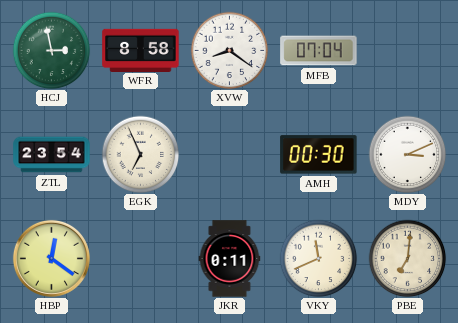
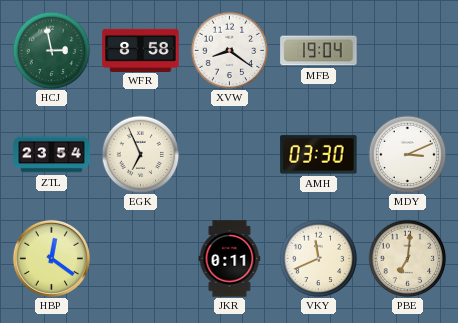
MFB: 07:04 -> 19:04
AMH: 00:30 -> 03:30
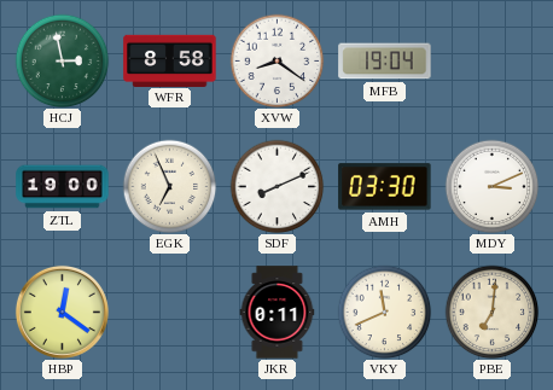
ZTL: 23:54 -> 19:00
SDF: none -> 8:11
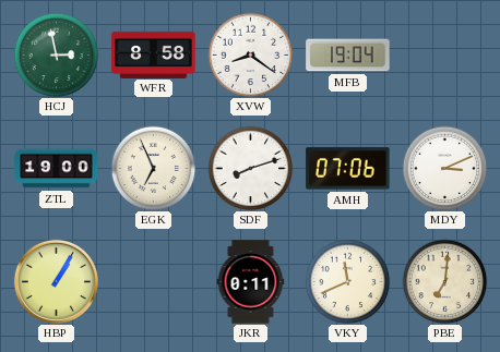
SDF: 8:11 -> 8:12
AMH: 03:30 -> 07:06
HBP: 12:21 -> 1:05
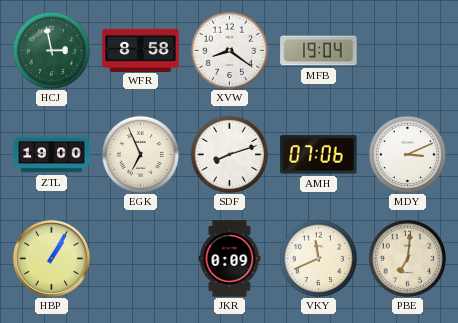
JKR: 0:11 -> 0:09
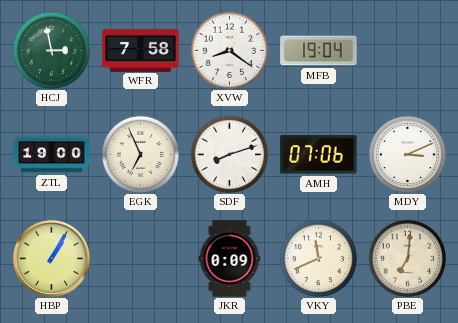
WFR: 8:58 -> 7:58
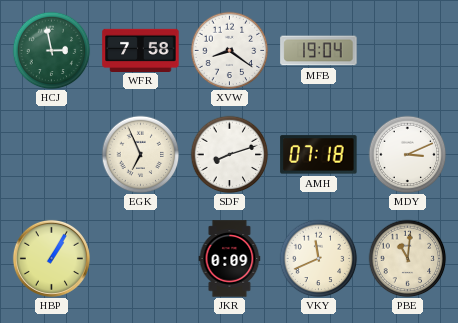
ZTL: 19:00 -> none
AMH: 07:06 -> 07:18
PBE: 7:01 -> 11:01
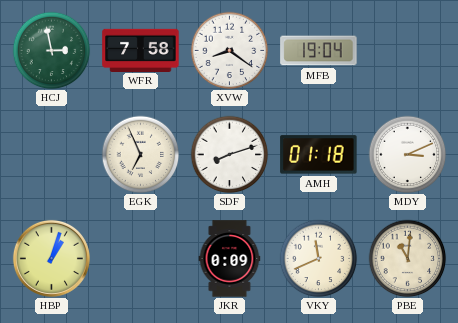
AMH: 07:18 -> 01:18
HBP: 1:05 -> 1:03
